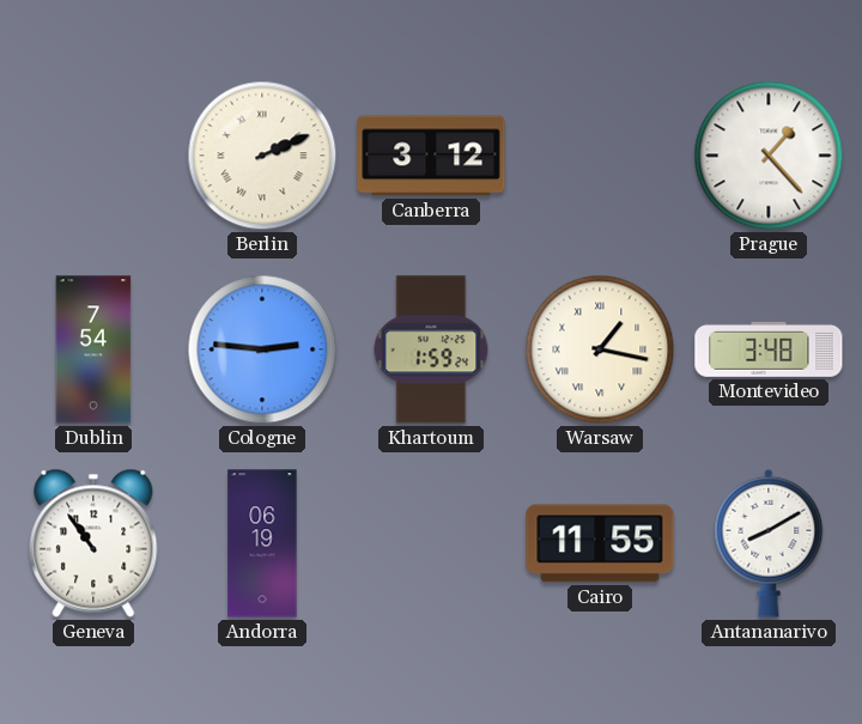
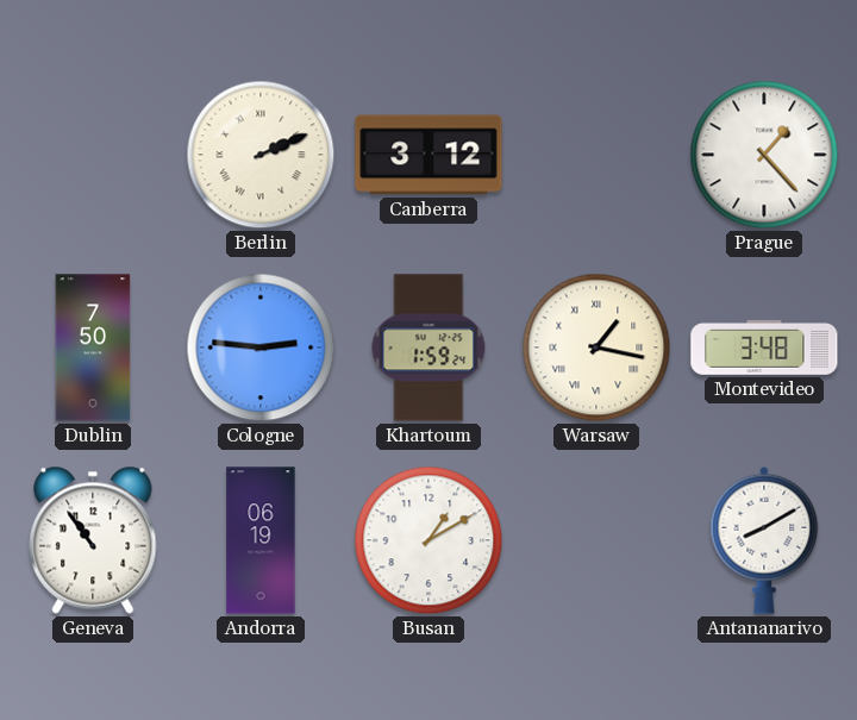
Dublin: 7:54 -> 7:50
Busan: none -> 1:10
Cairo: 11:55 -> none
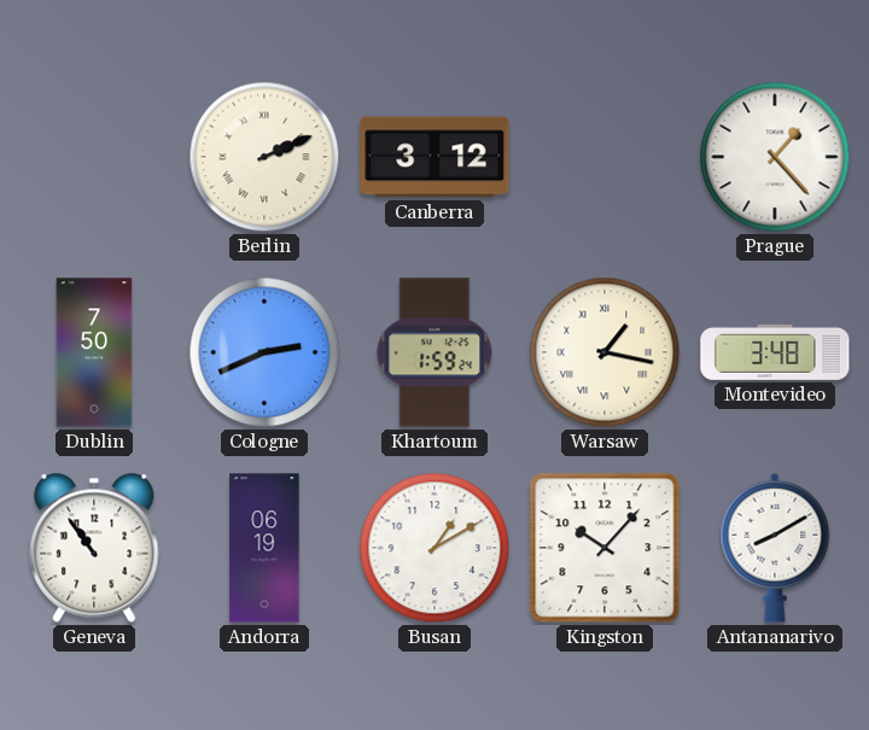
Cologne: 2:46 -> 2:41
Kingston: none -> 10:07
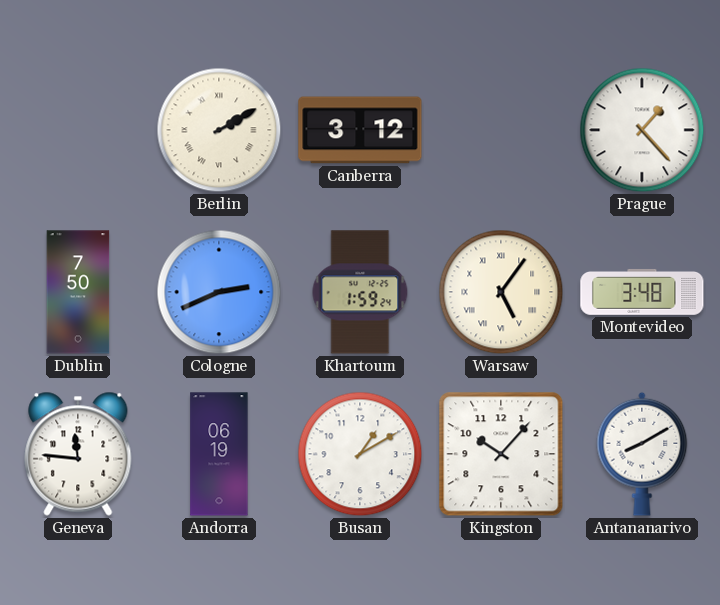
Berlin: 2:11 -> 2:10
Warsaw: 1:17 -> 5:06
Geneva: 10:54 -> 11:46
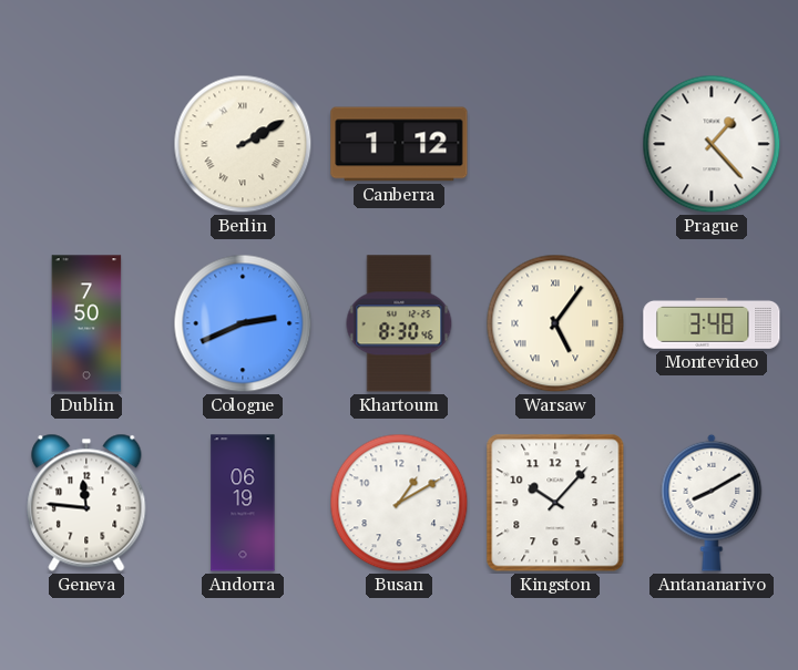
Canberra: 3:12 -> 1:12
Khartoum: 1:59 -> 8:30
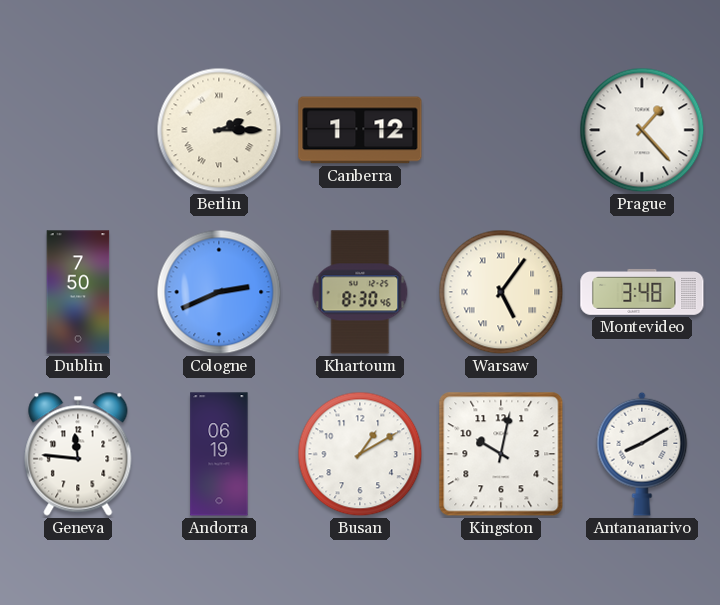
Berlin: 2:10 -> 2:15
Kingston: 10:07 -> 10:02
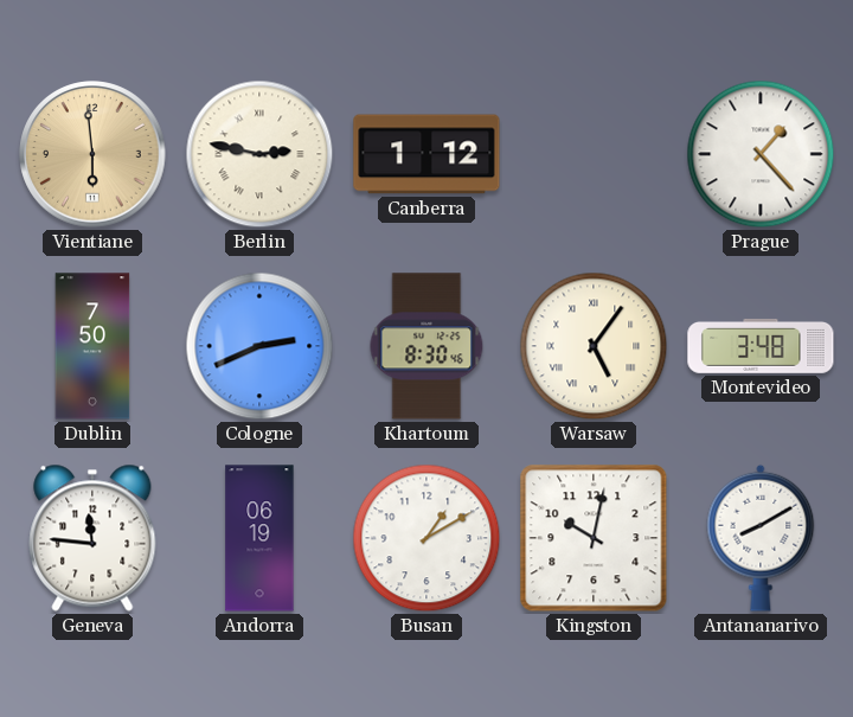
Vientiane: none -> 5:59
Berlin: 2:15 -> 2:47
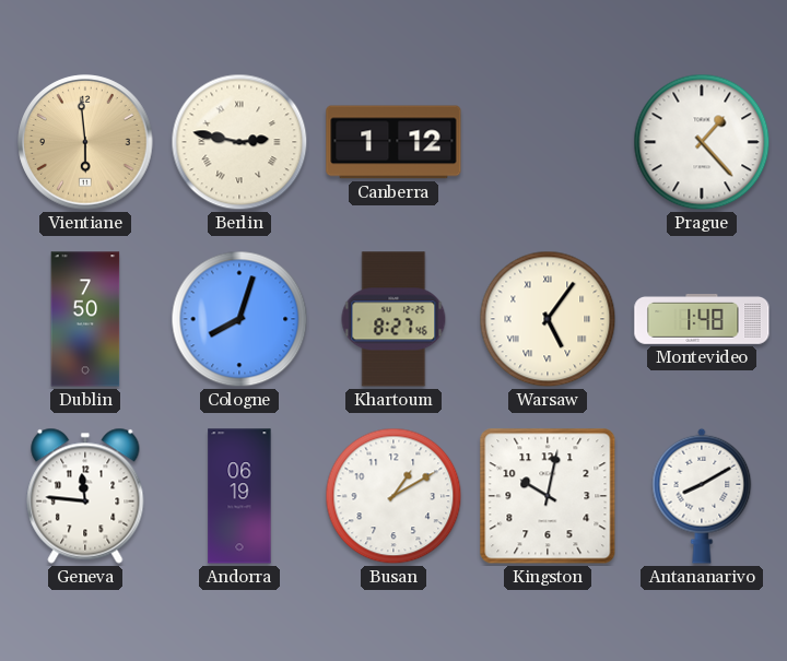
Cologne: 2:41 -> 8:03
Khartoum: 8:30 -> 8:27
Montevideo: 3:48 -> 1:48
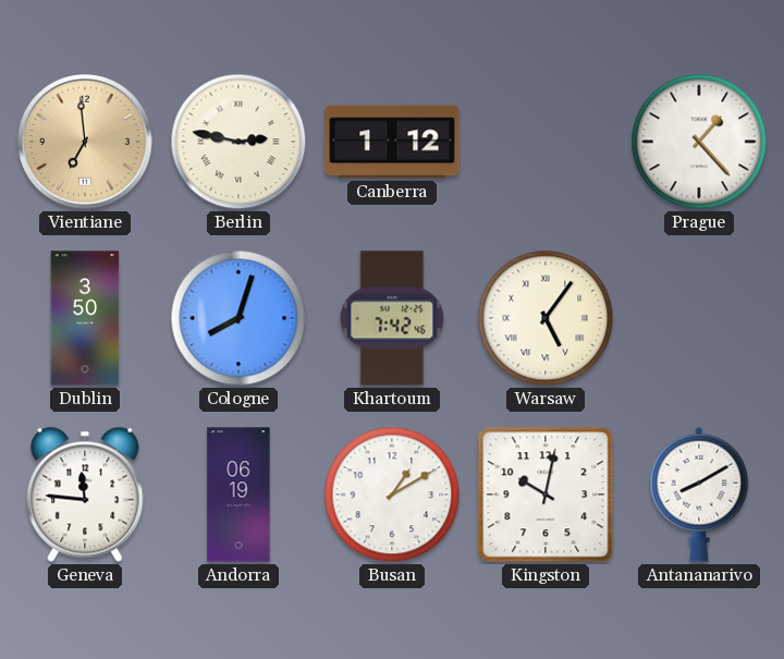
Vientiane: 5:59 -> 6:59
Dublin: 7:50 -> 3:50
Khartoum: 8:27 -> 7:42
Montevideo: 1:48 -> none
